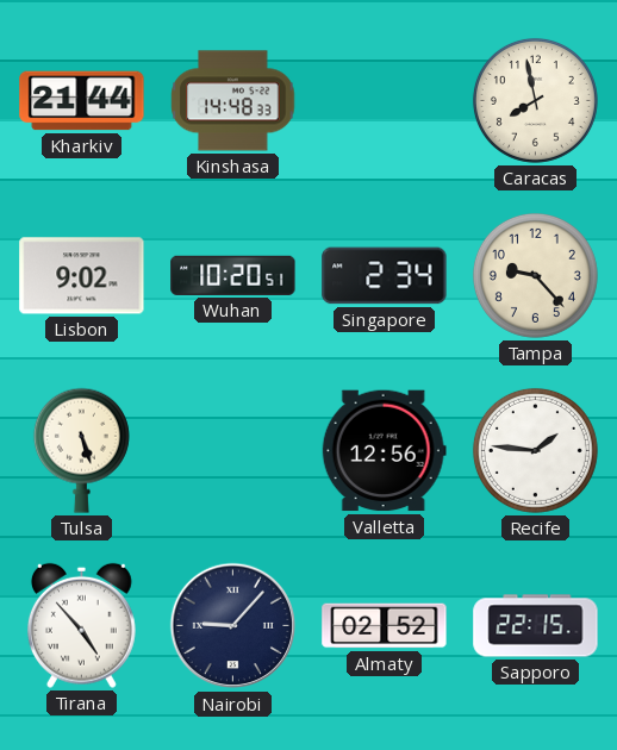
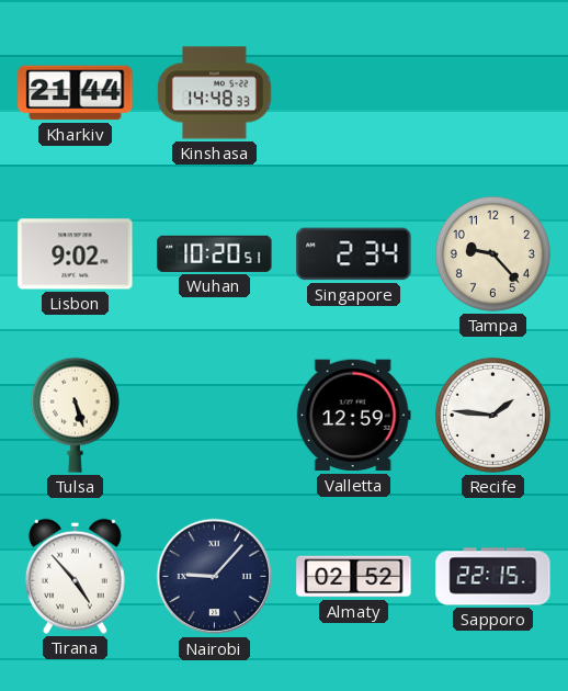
Caracas: 7:58 -> none
Valletta: 12:56 -> 12:59
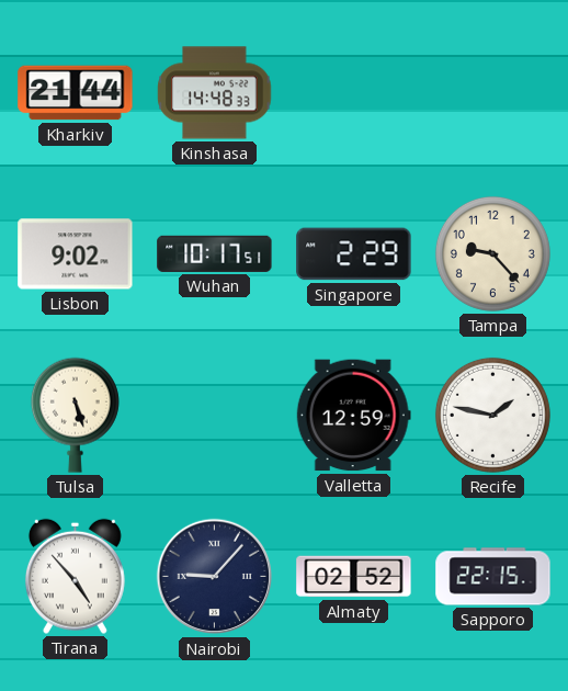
Wuhan: 10:20 -> 10:17
Singapore: 2:34 -> 2:29
Recife: 1:46 -> 1:47
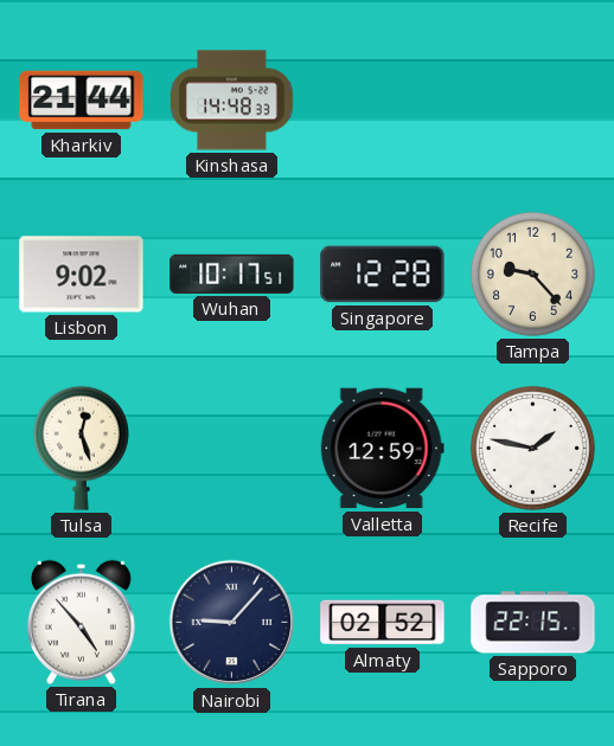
Singapore: 2:29 -> 12:28
Tulsa: 5:27 -> 12:27
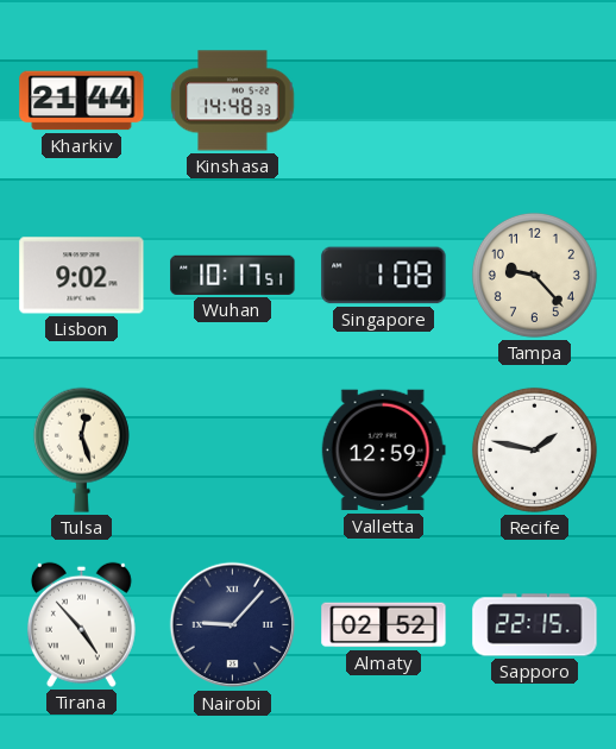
Singapore: 12:28 -> 1:08
